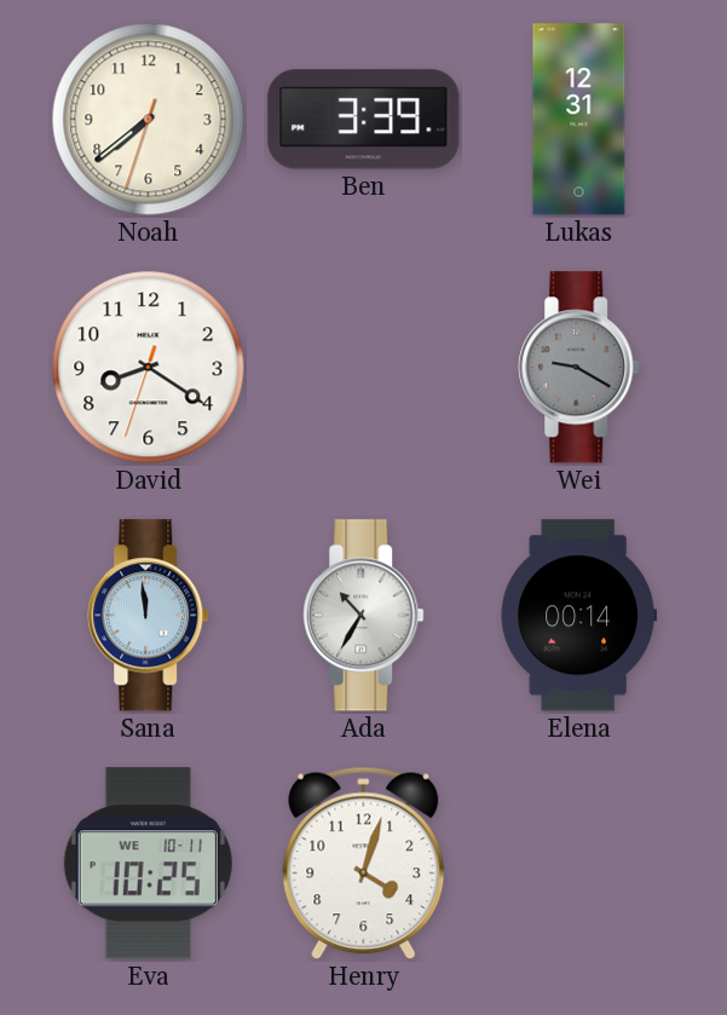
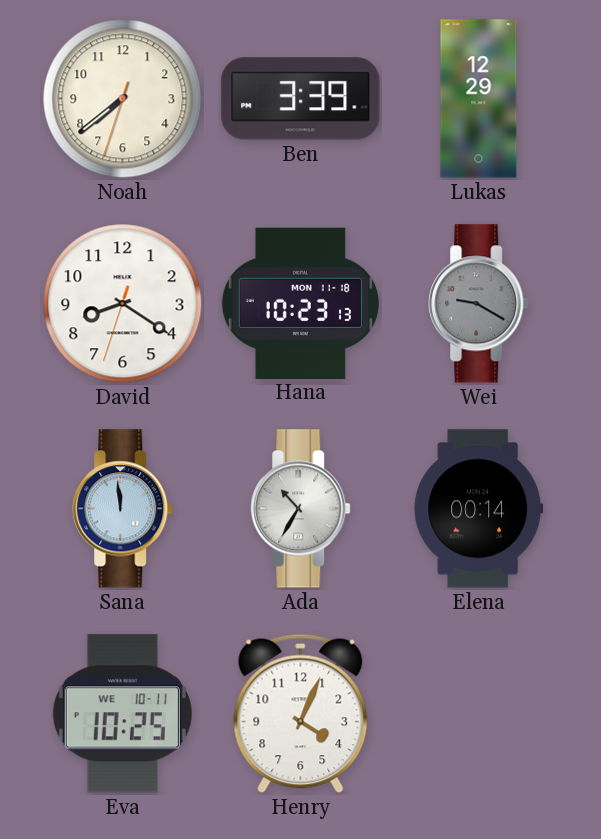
Lukas: 12:31 -> 12:29
Hana: none -> 10:23
Henry: 4:03 -> 4:04
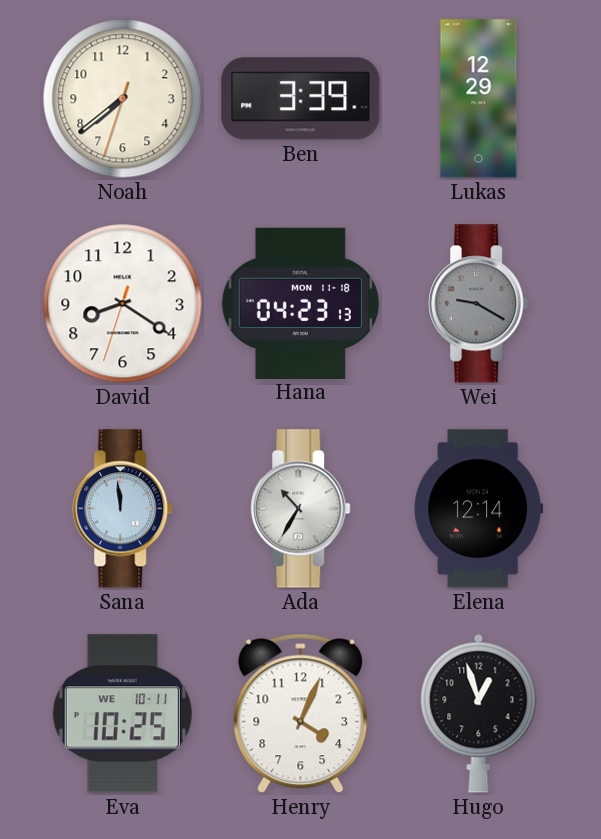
Hana: 10:23 -> 04:23
Elena: 00:14 -> 12:14
Hugo: none -> 12:57
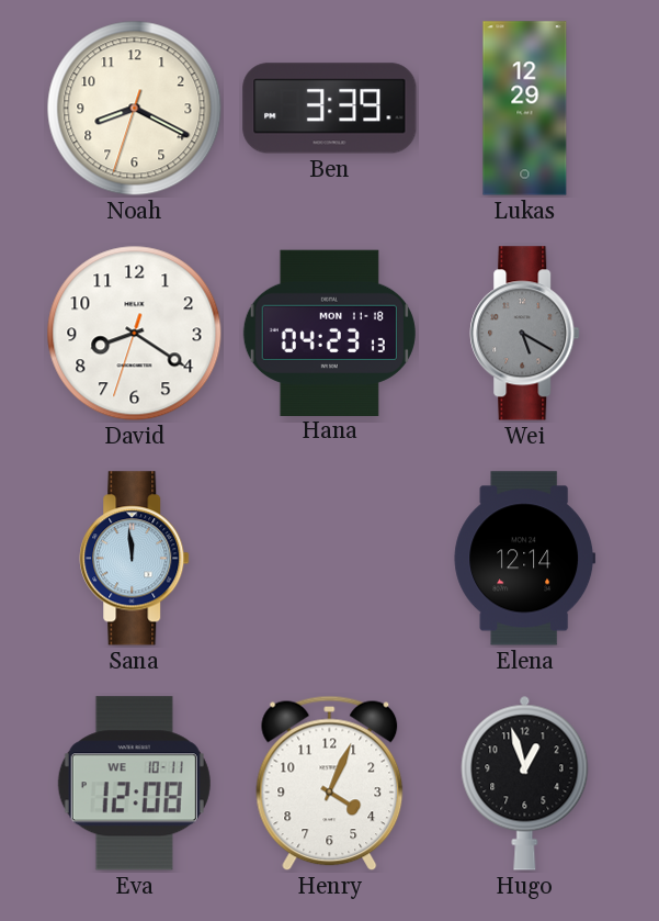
Noah: 7:38 -> 8:19
Wei: 9:20 -> 5:20
Ada: 10:35 -> none
Eva: 10:25 -> 12:08
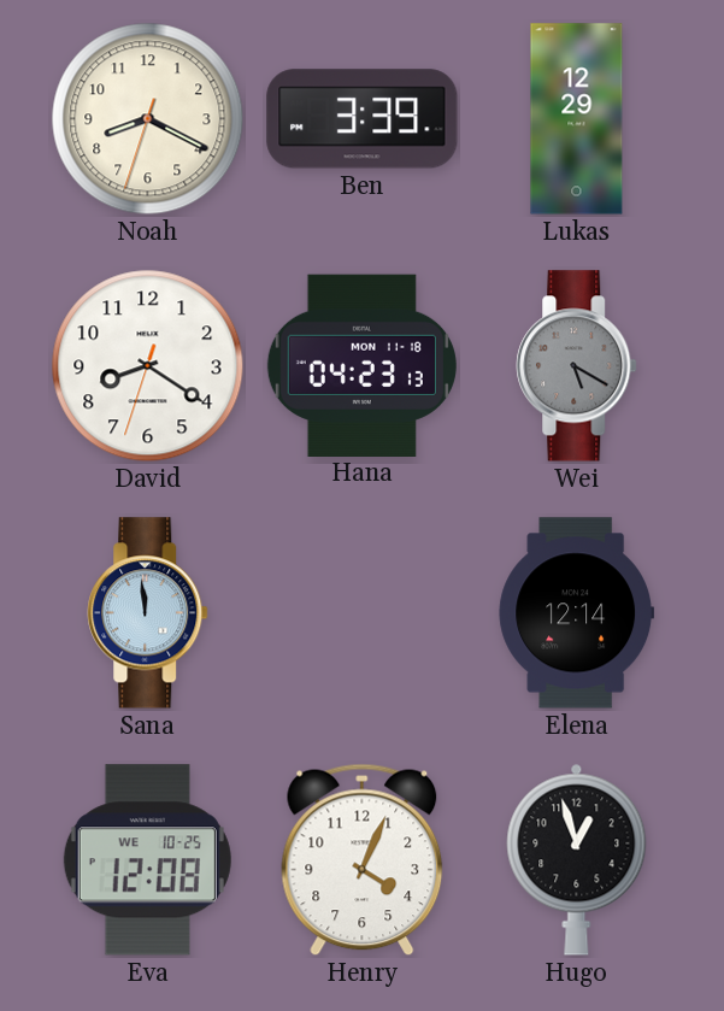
Eva date: WE 10-11 -> WE 10-25
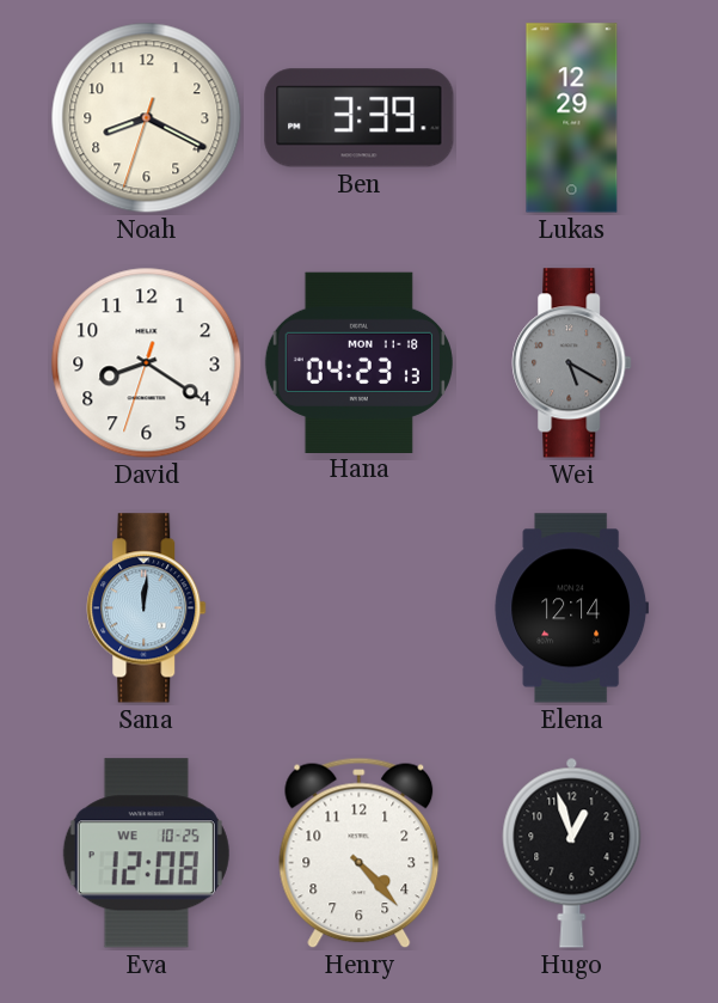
Sana: 11:59 -> 12:01
Henry: 4:04 -> 4:23
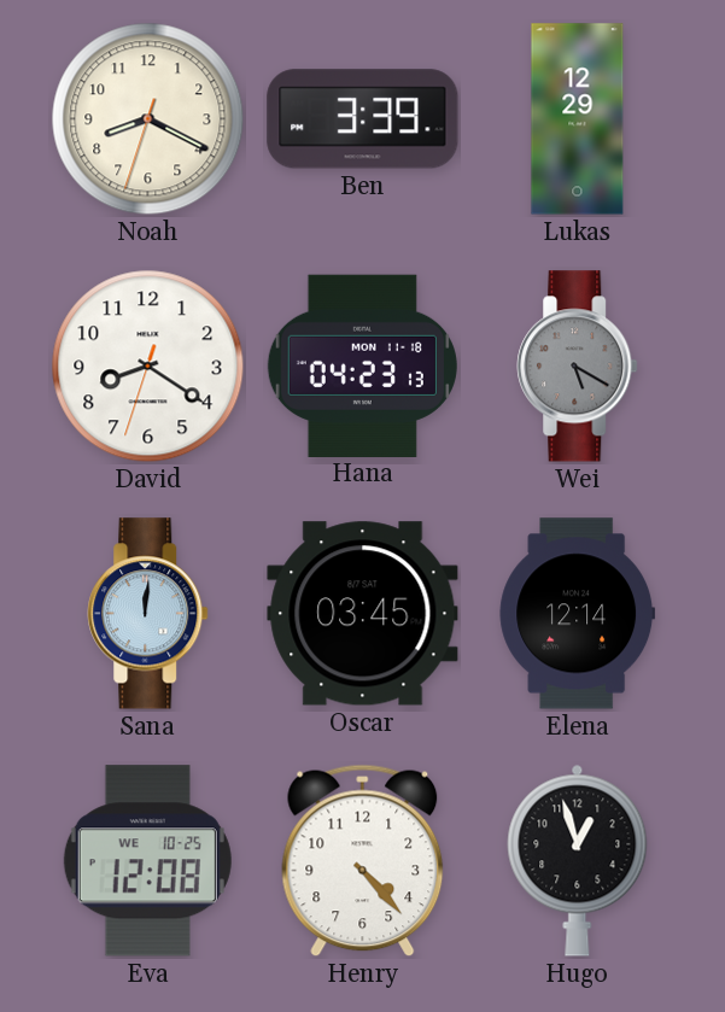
Oscar: none -> 03:45
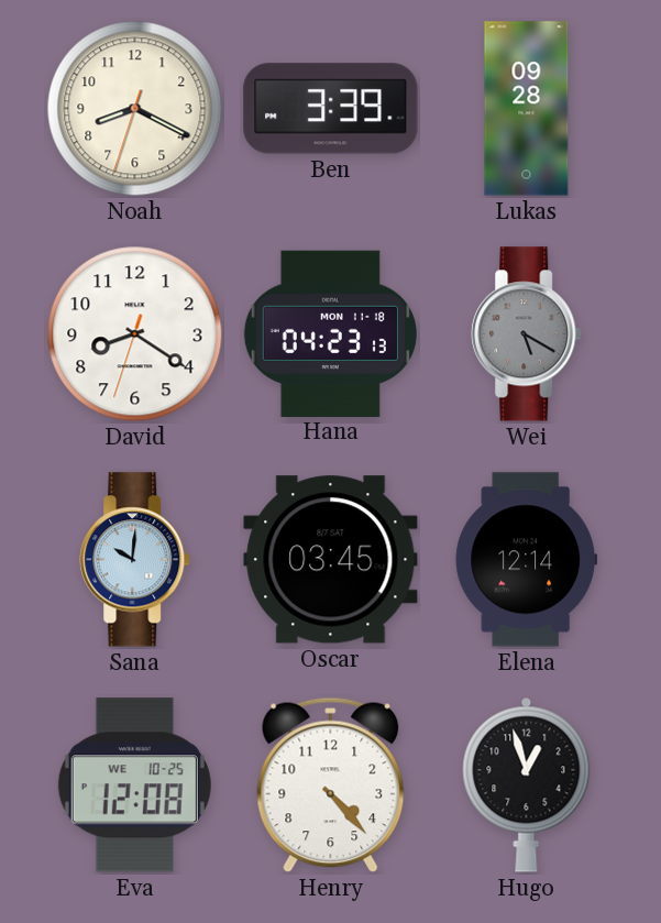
Lukas: 12:29 -> 09:28
Sana: 12:01 -> 10:01
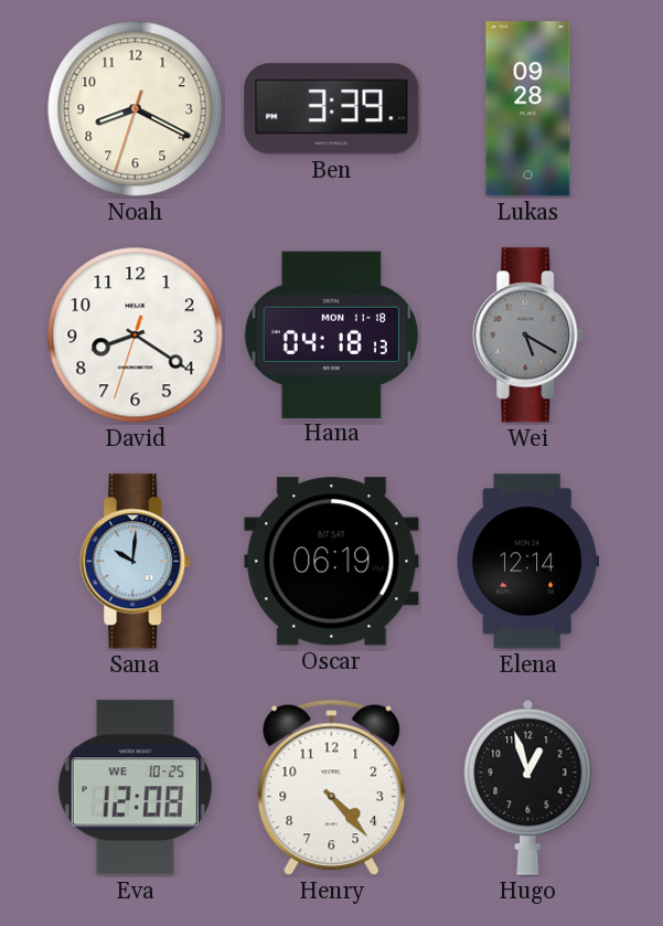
Hana: 04:23 -> 04:18
Oscar: 03:45 -> 06:19
